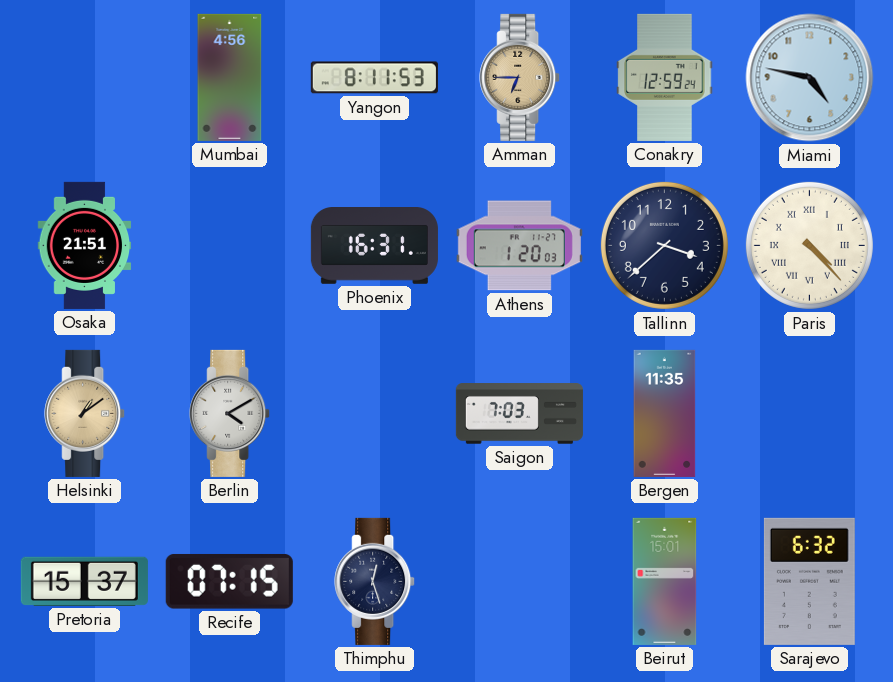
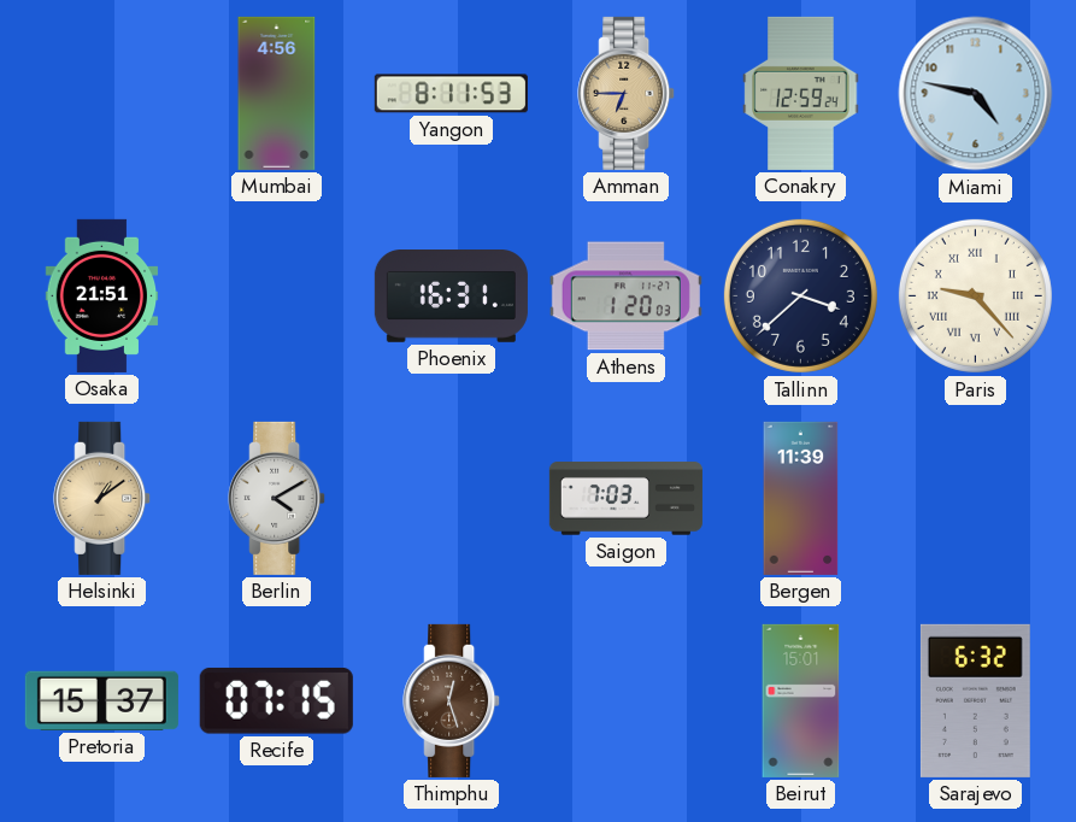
Paris: 4:23 -> 9:23
Bergen: 11:35 -> 11:39
Thimphu dial: navy -> brown
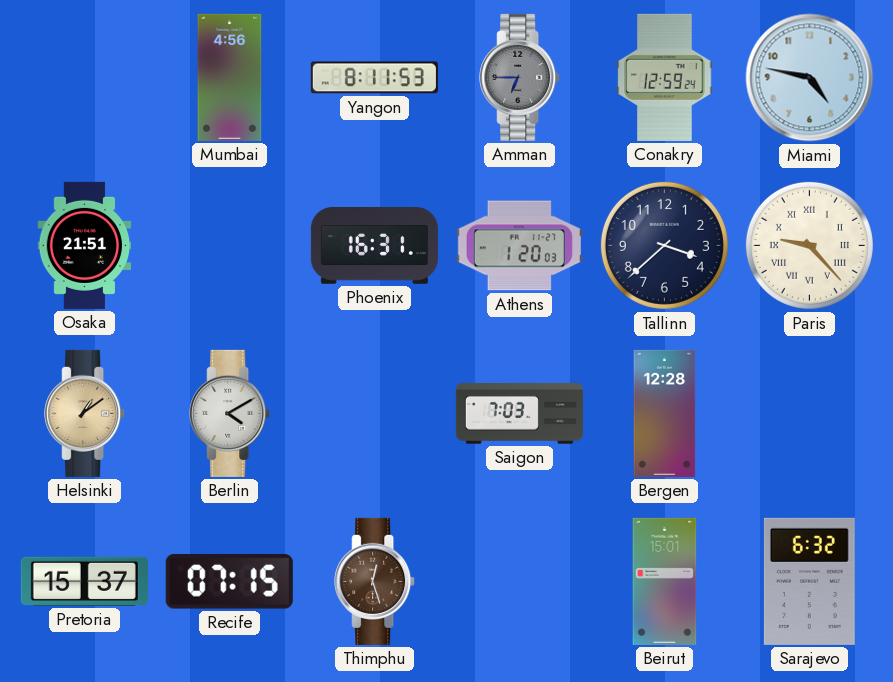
Amman dial: champagne -> grey
Bergen: 11:39 -> 12:28
